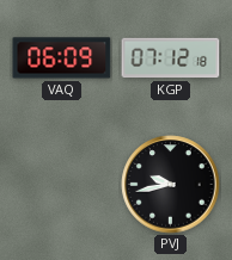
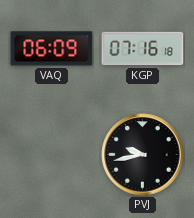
KGP: 07:12 -> 07:16
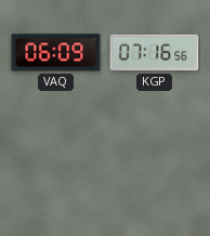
KGP: 07:16:18 -> 07:16:56
PVJ: 9:43 -> none
